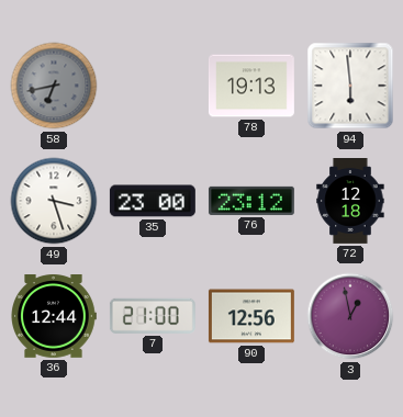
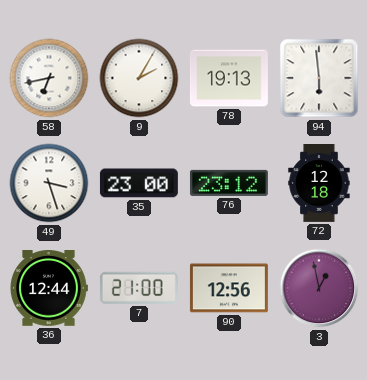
58 dial: grey -> white
9: none -> 2:05
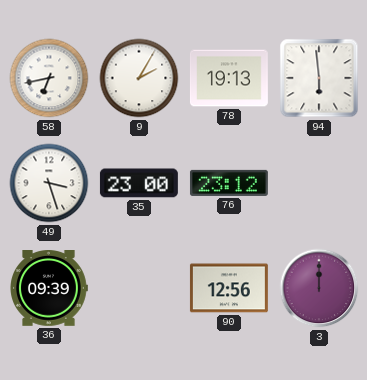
72: 12:18 -> none
36: 12:44 -> 09:39
7: 21:00 -> none
3: 12:58 -> 12:00
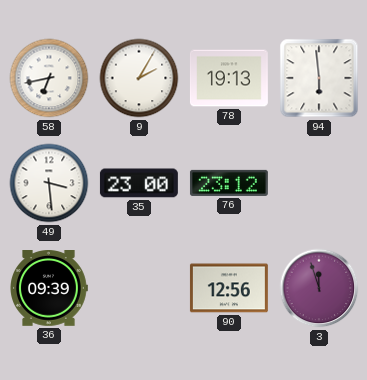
49: 3:27 -> 3:29
3: 12:00 -> 11:57
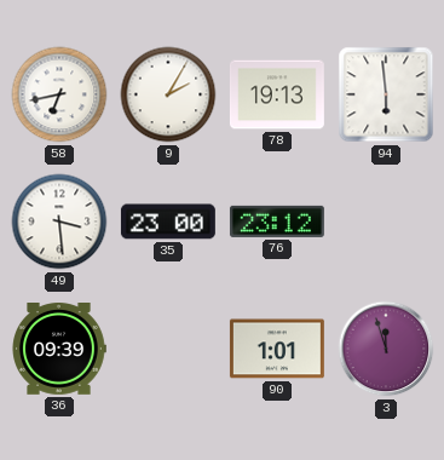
90: 12:56 -> 1:01
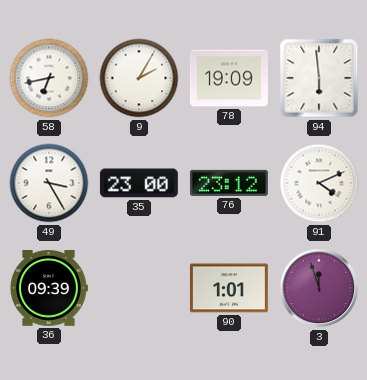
78: 19:13 -> 19:09
49: 3:29 -> 3:25
91: none -> 4:11
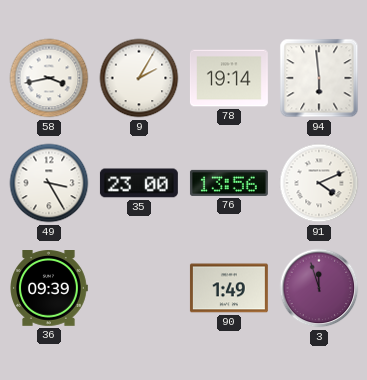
58: 6:43 -> 3:43
78: 19:09 -> 19:14
76: 23:12 -> 13:56
90: 1:01 -> 1:49
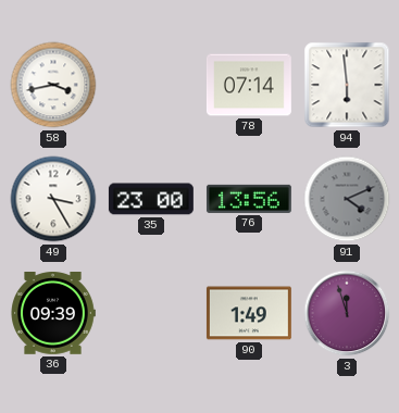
9: 2:05 -> none
78: 19:14 -> 07:14
91 dial: white -> grey
